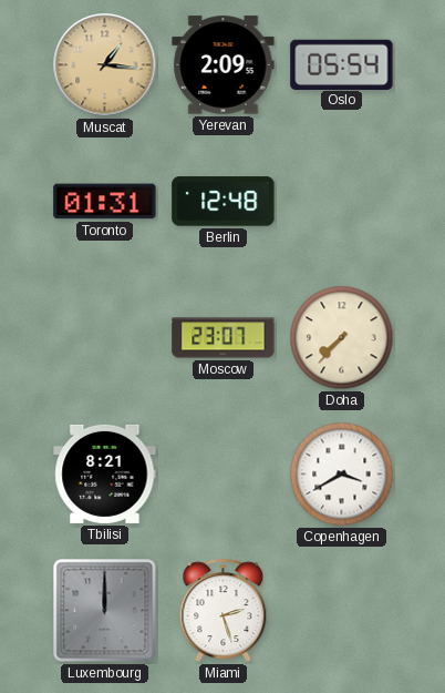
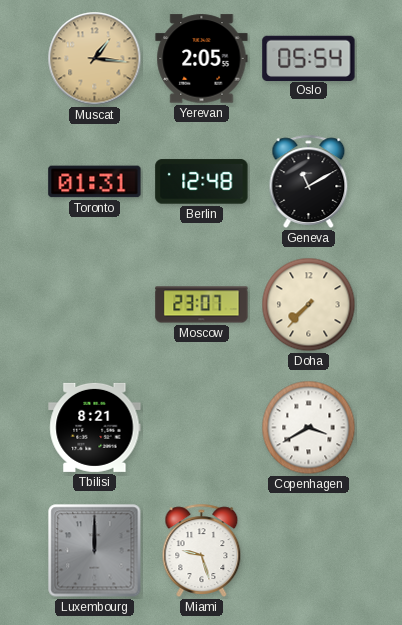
Yerevan: 2:09 -> 2:05
Geneva: none -> 11:10
Miami: 2:27 -> 9:27
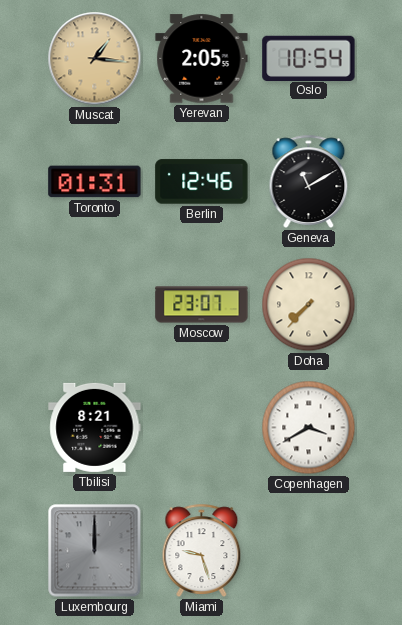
Oslo: 05:54 -> 10:54
Berlin: 12:48 -> 12:46
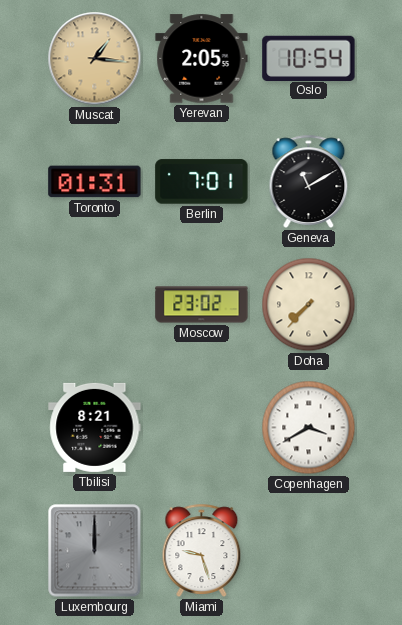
Berlin: 12:46 -> 7:01
Moscow: 23:07 -> 23:02
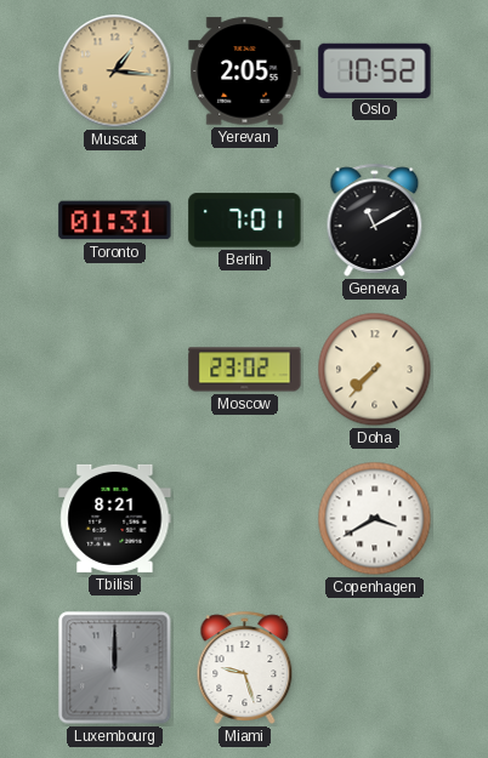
Oslo: 10:54 -> 10:52
